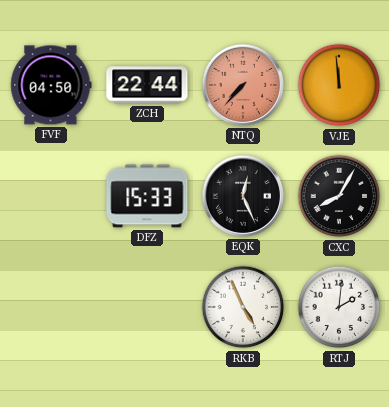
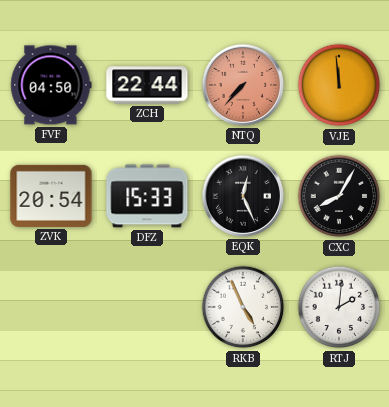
ZVK: none -> 20:54
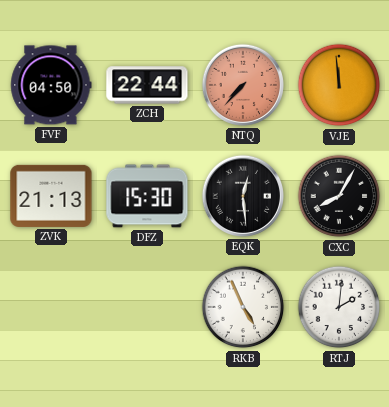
ZVK: 20:54 -> 21:13
DFZ: 15:33 -> 15:30
EQK: 12:26 -> 12:29
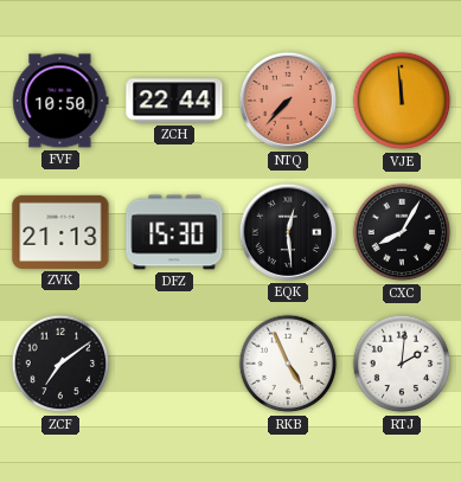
FVF: 04:50 -> 10:50
ZCF: none -> 7:09
